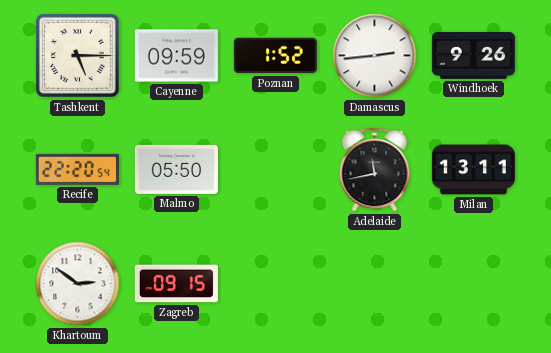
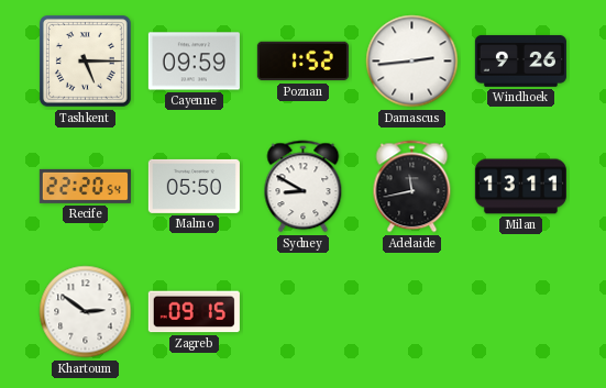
Sydney: none -> 8:50
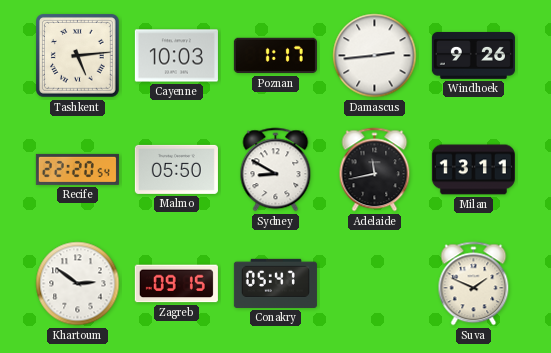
Tashkent: 5:15 -> 5:14
Cayenne: 09:59 -> 10:03
Poznan: 1:52 -> 1:17
Conakry: none -> 05:47
Suva: none -> 1:49
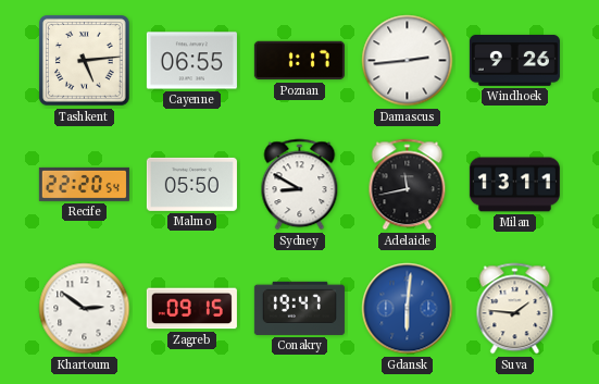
Cayenne: 10:03 -> 06:55
Conakry: 05:47 -> 19:47
Gdansk: none -> 6:01
Suva: 1:49 -> 1:46
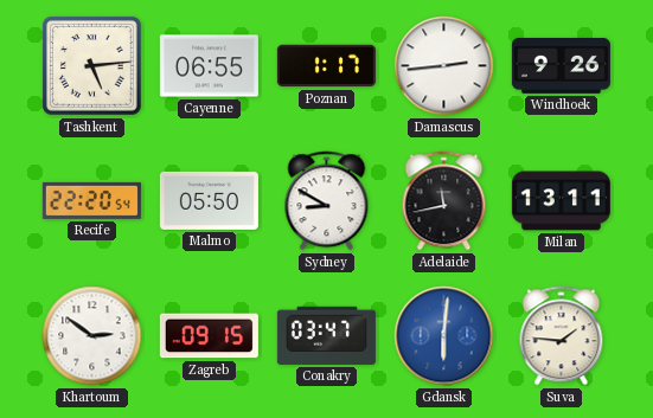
Conakry: 19:47 -> 03:47
